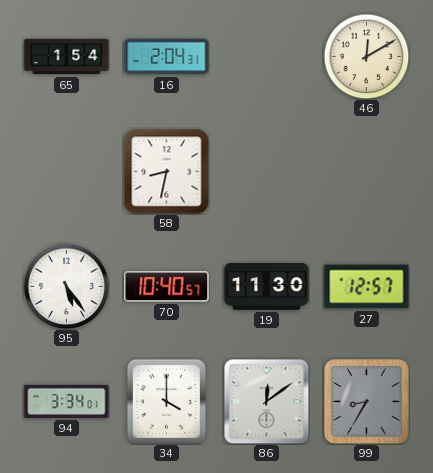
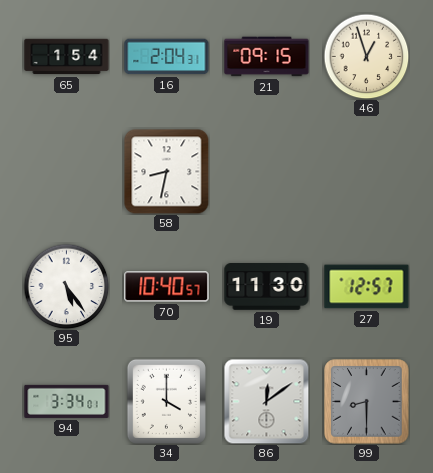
21: none -> 09:15
46: 12:10 -> 12:57
99: 8:35 -> 8:30
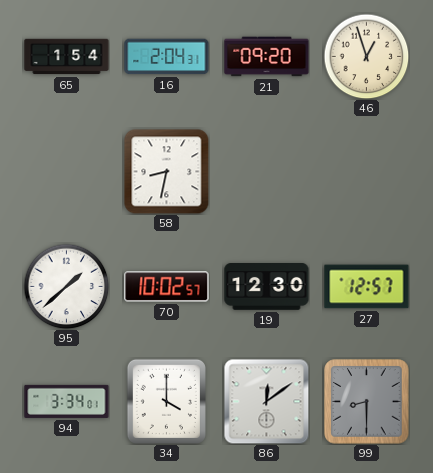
21: 09:15 -> 09:20
95: 5:24 -> 1:38
70: 10:40 -> 10:02
19: 11:30 -> 12:30
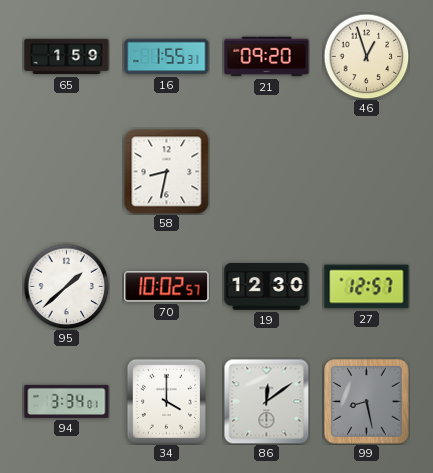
65: 1:54 -> 1:59
16: 2:04 -> 1:55
99: 8:30 -> 8:28
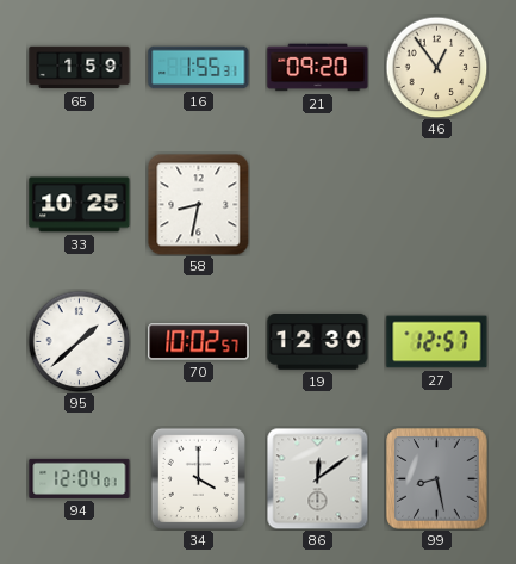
46: 12:57 -> 12:54
33: none -> 10:25
94: 3:34 -> 12:04
